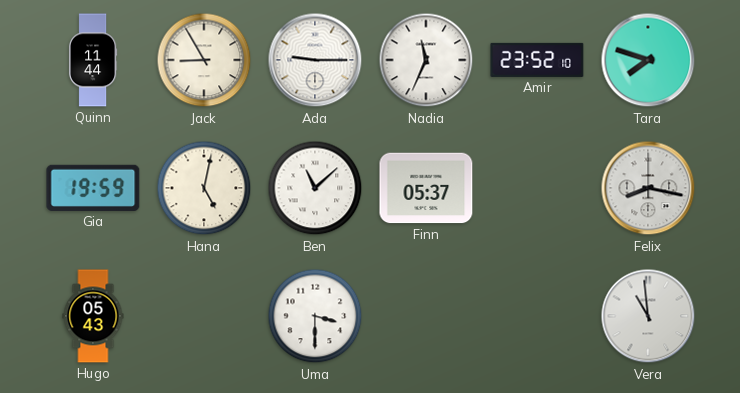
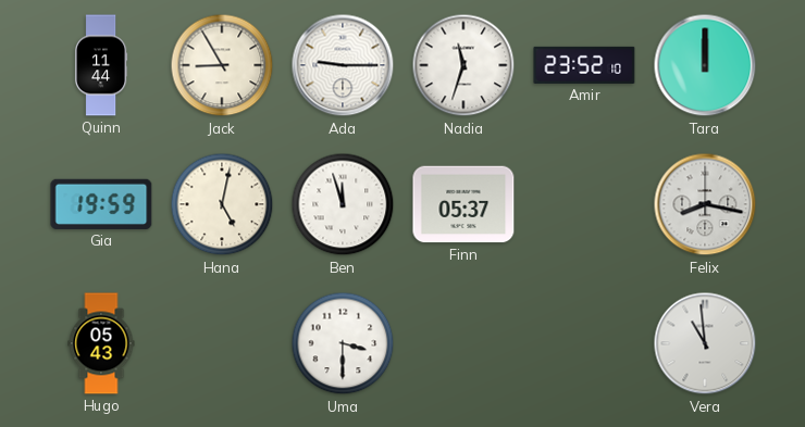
Nadia: 11:34 -> 11:33
Tara: 7:48 -> 12:00
Ben: 11:08 -> 11:57
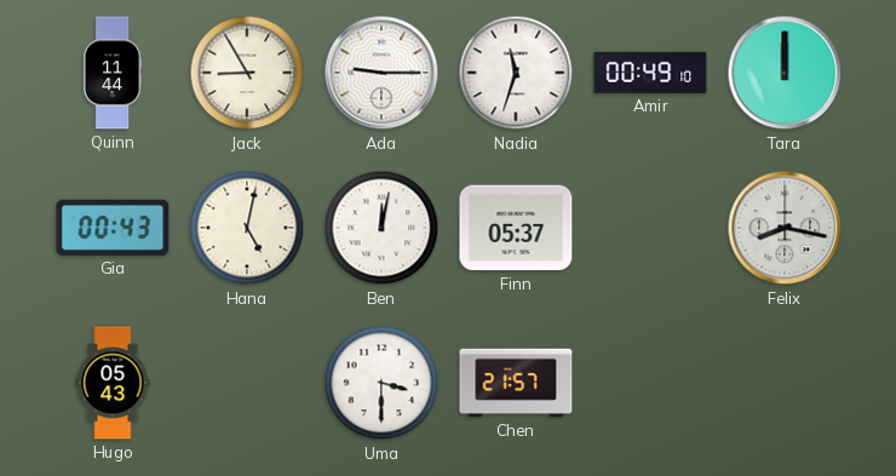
Amir: 23:52 -> 00:49
Gia: 19:59 -> 00:43
Ben: 11:57 -> 12:02
Chen: none -> 21:57
Vera: 10:59 -> none
